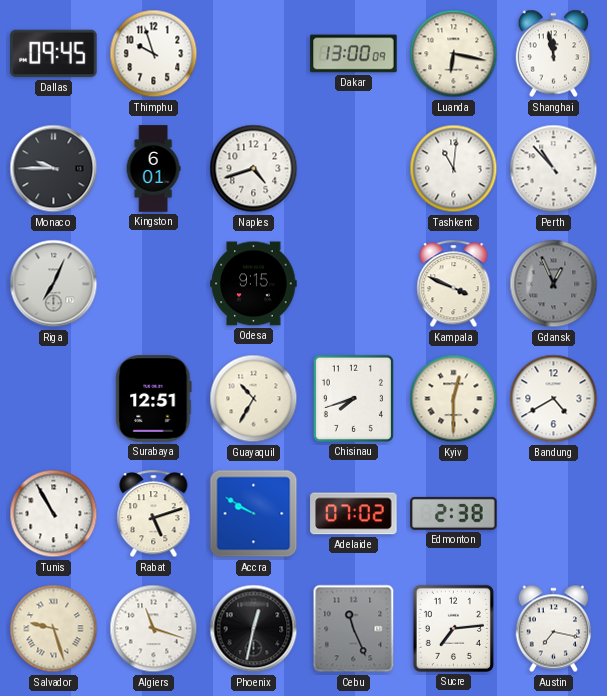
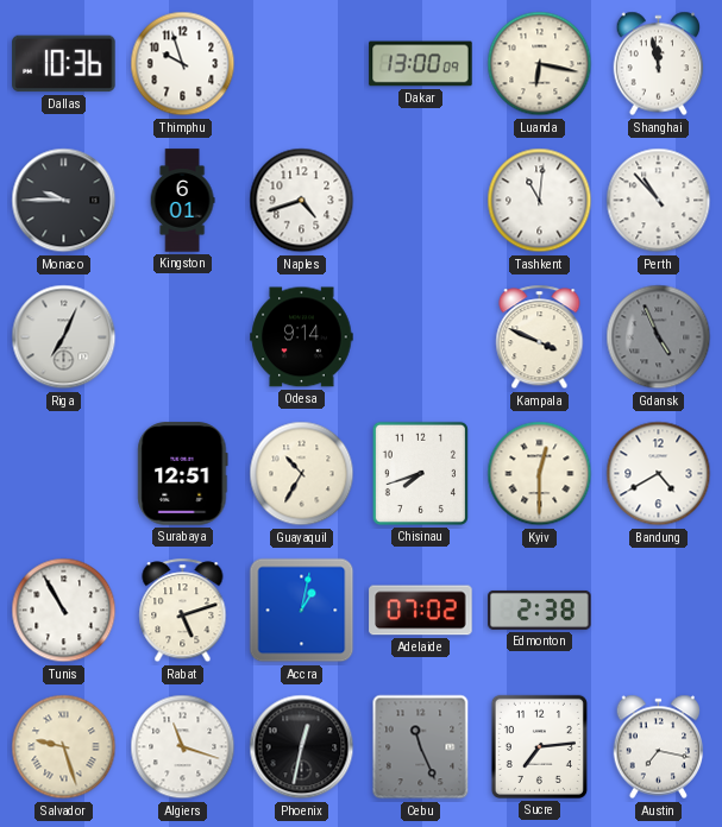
Dallas: 09:45 -> 10:36
Odesa: 9:15 -> 9:14
Gdansk: 12:56 -> 4:56
Accra: 9:50 -> 1:02
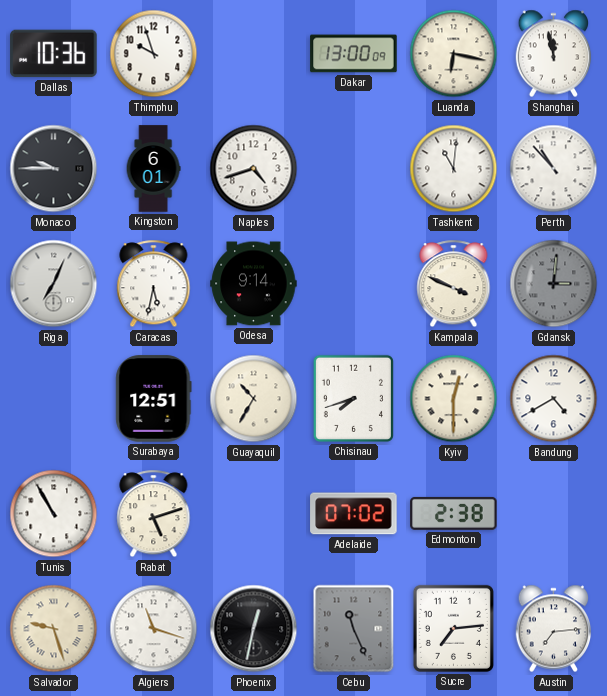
Caracas: none -> 5:32
Gdansk: 4:56 -> 3:01
Accra: 1:02 -> none
Austin: 7:17 -> 7:14
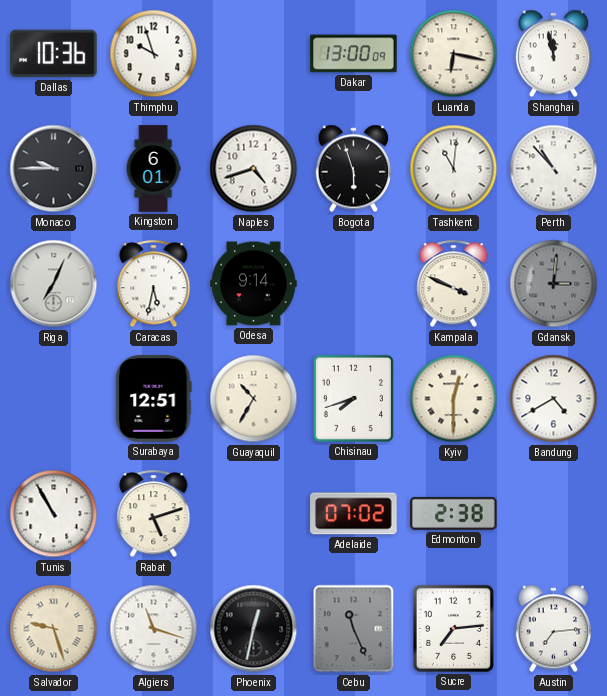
Bogota: none -> 5:57
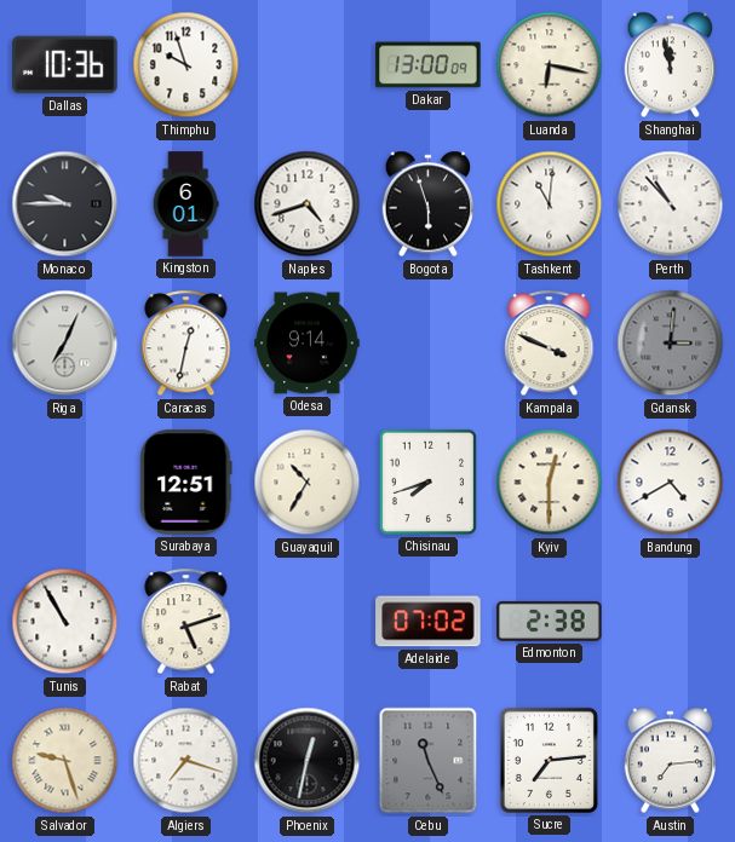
Caracas: 5:32 -> 12:32
Algiers: 11:18 -> 7:18
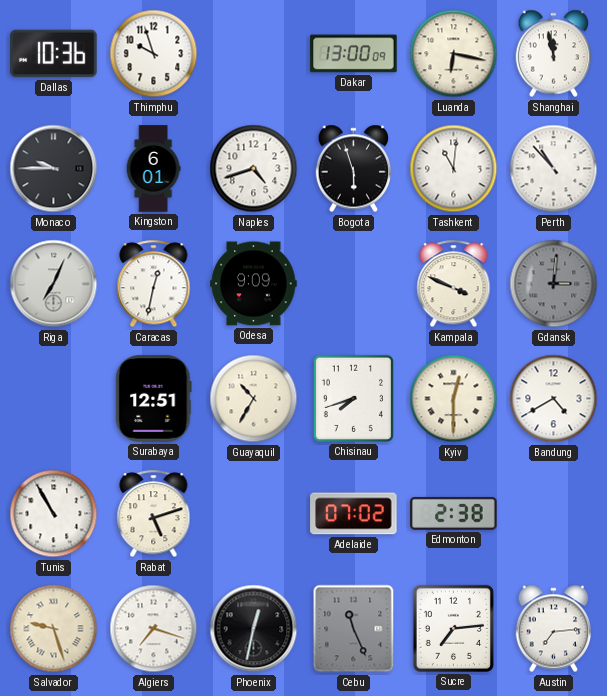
Odesa: 9:14 -> 9:09
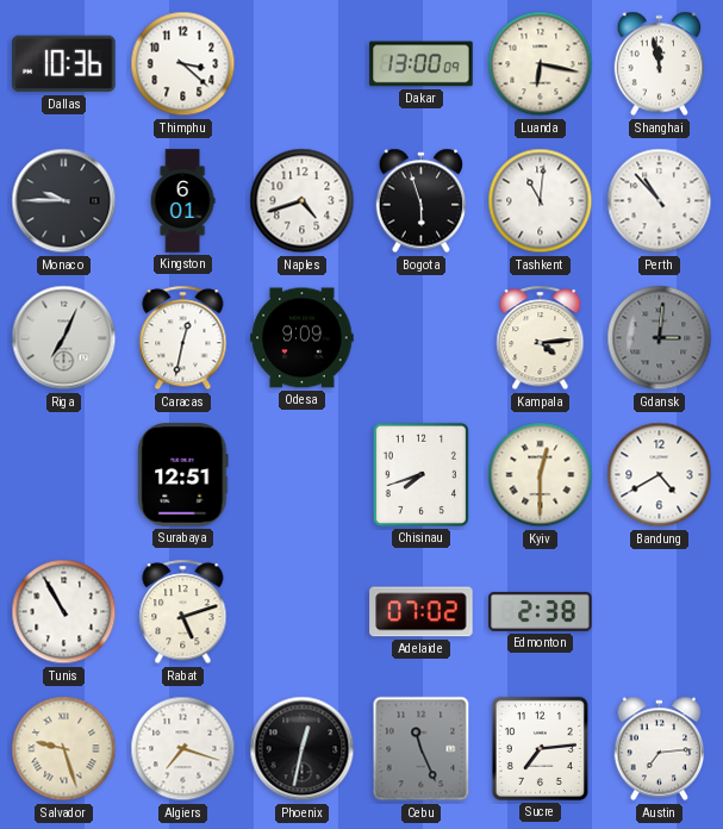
Thimphu: 9:57 -> 3:22
Kampala: 3:49 -> 4:14
Guayaquil: 10:35 -> none
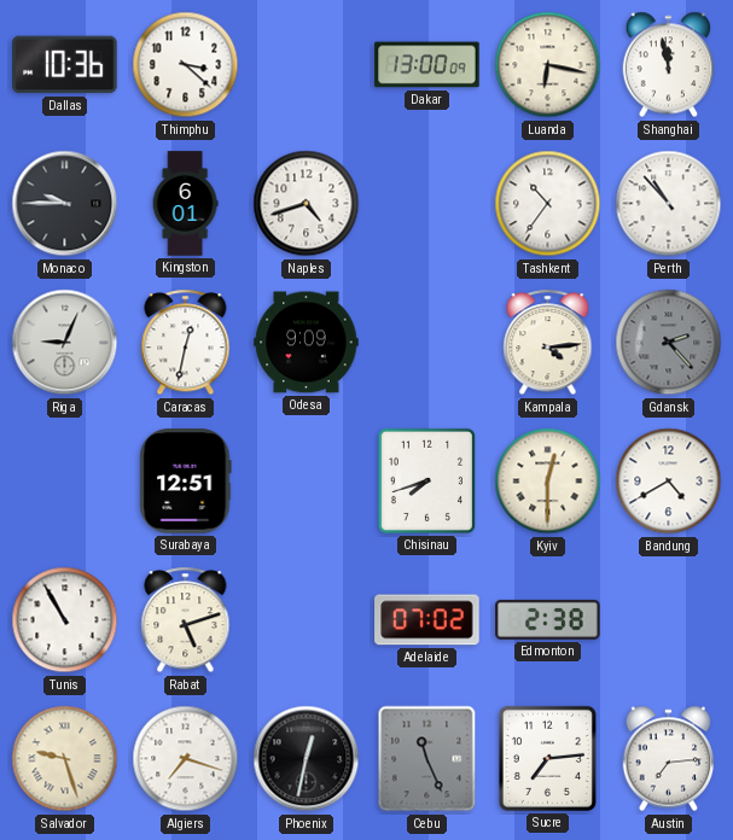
Bogota: 5:57 -> none
Tashkent: 11:01 -> 10:36
Riga: 7:04 -> 9:04
Gdansk: 3:01 -> 2:23
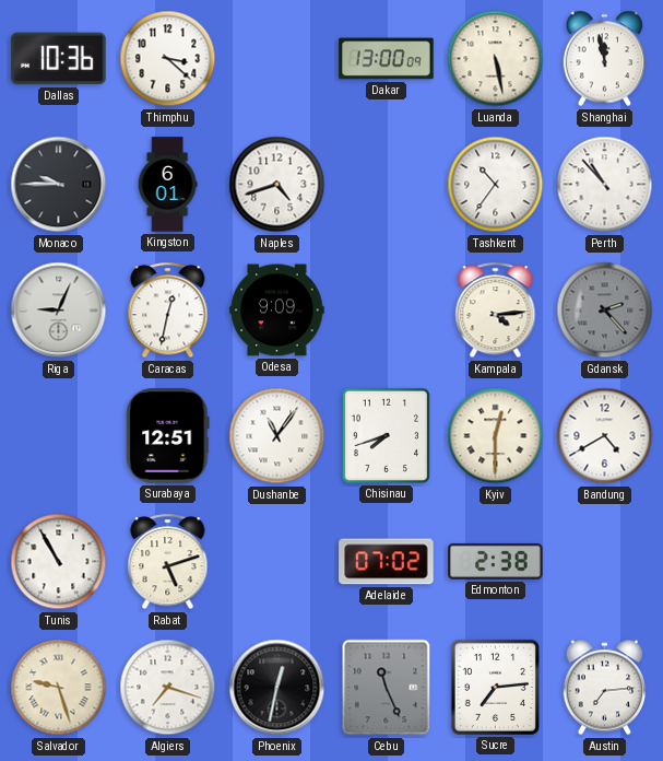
Luanda: 6:17 -> 5:28
Dushanbe: none -> 11:06
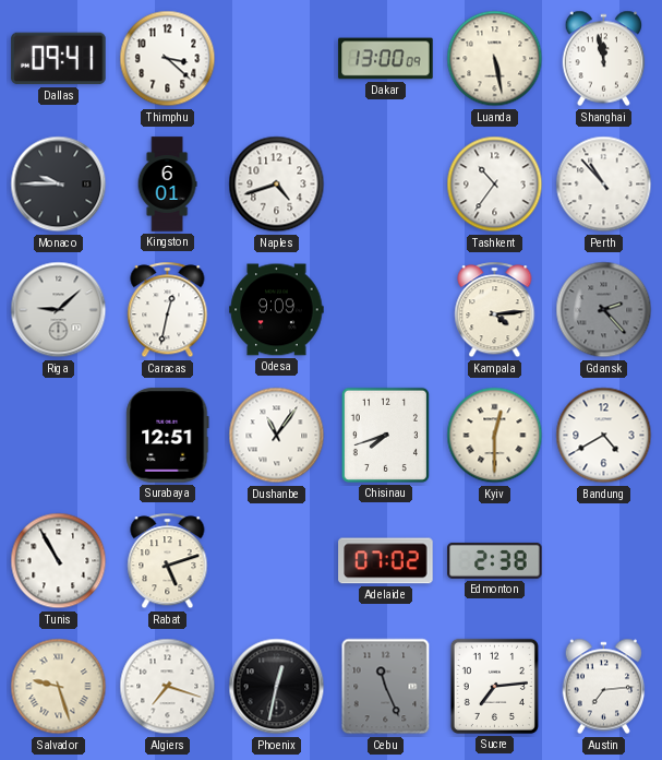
Dallas: 10:36 -> 09:41
Riga: 9:04 -> 9:08
